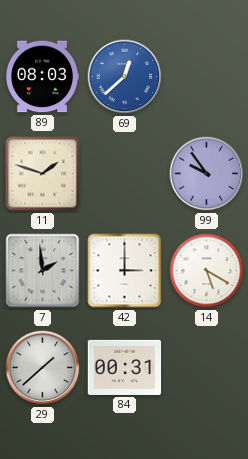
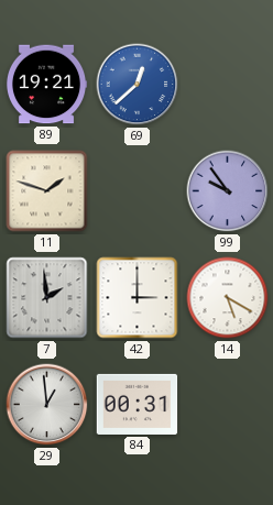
89: 08:03 -> 19:21
29: 1:38 -> 12:59
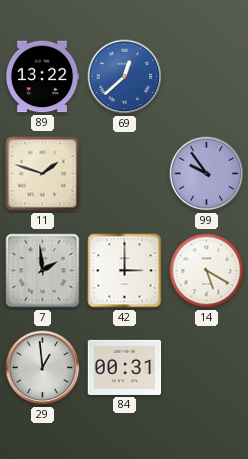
89: 19:21 -> 13:22
